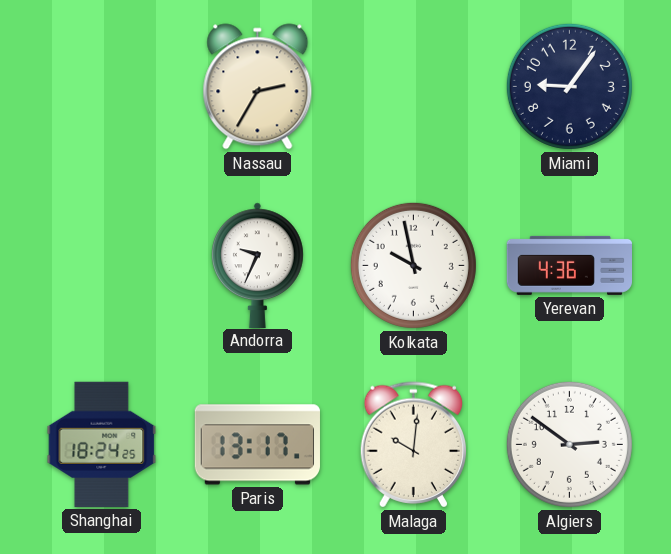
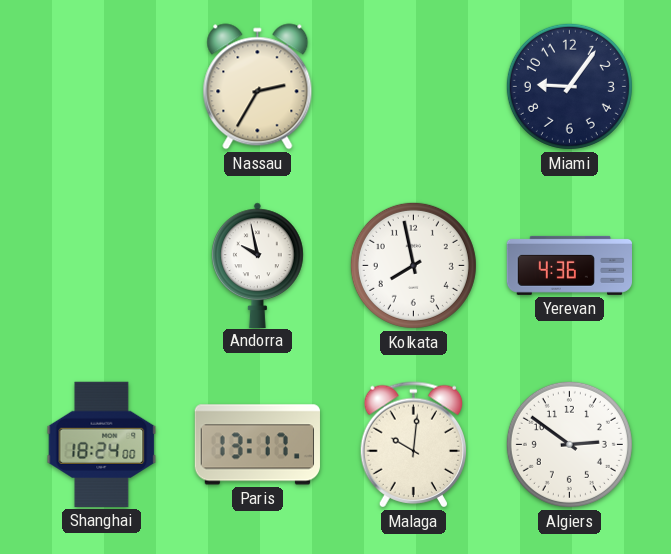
Andorra: 9:34 -> 9:58
Kolkata: 9:58 -> 7:58
Shanghai: 18:24:25 -> 18:24:00
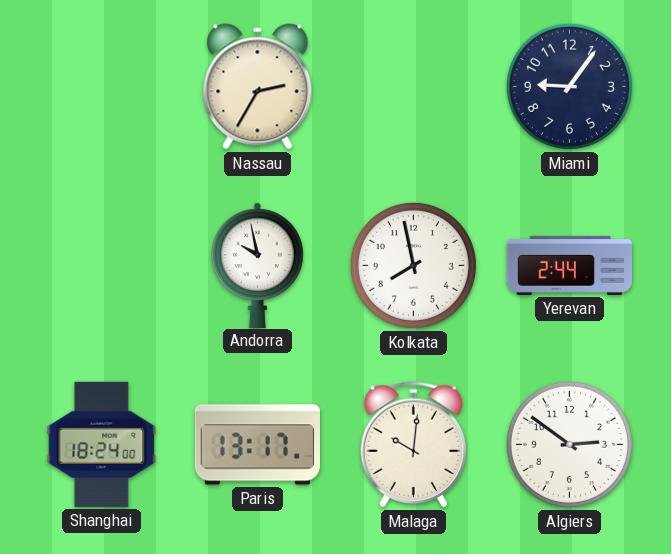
Yerevan: 4:36 -> 2:44
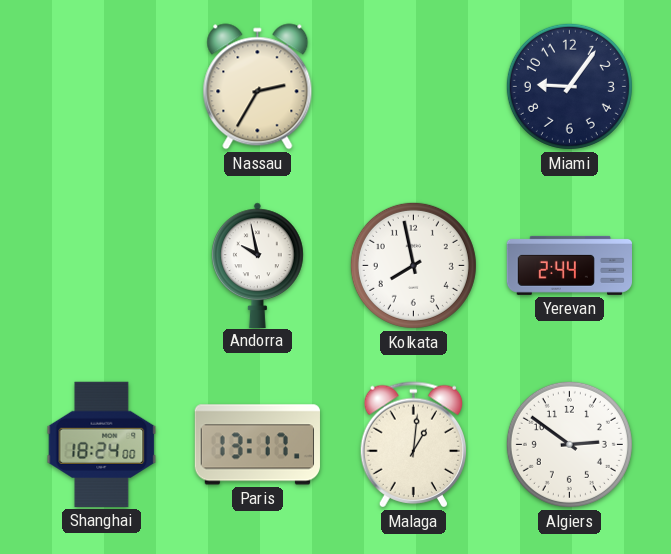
Malaga: 10:01 -> 1:01
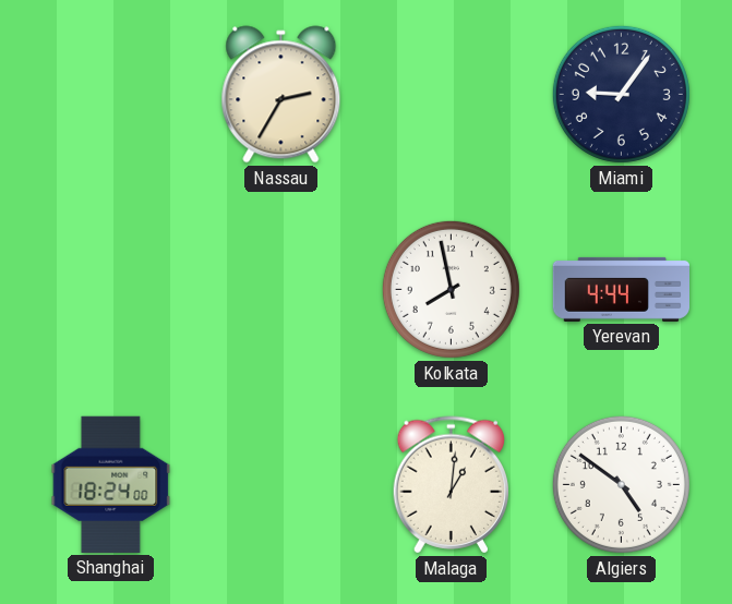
Andorra: 9:58 -> none
Yerevan: 2:44 -> 4:44
Paris: 13:17 -> none
Algiers: 2:51 -> 4:51
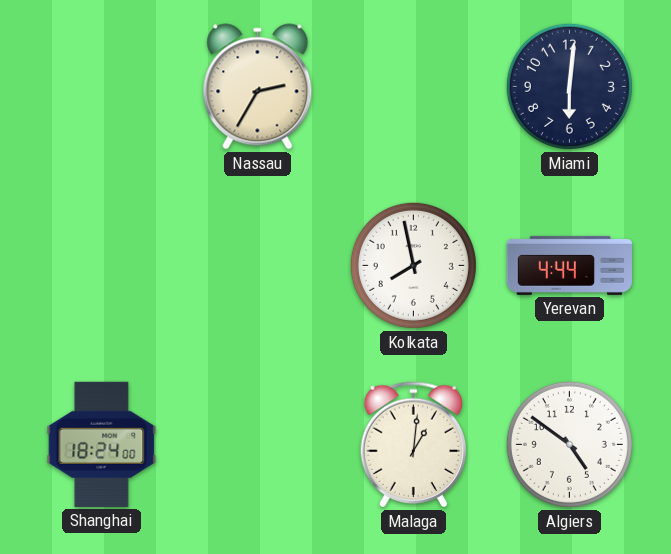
Miami: 9:06 -> 6:01
